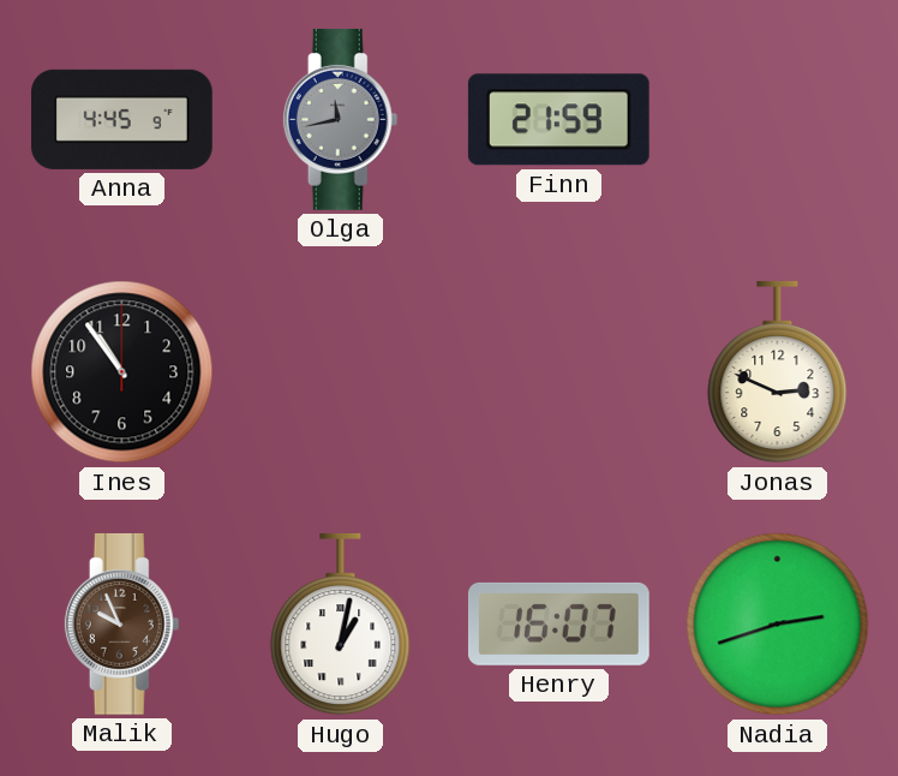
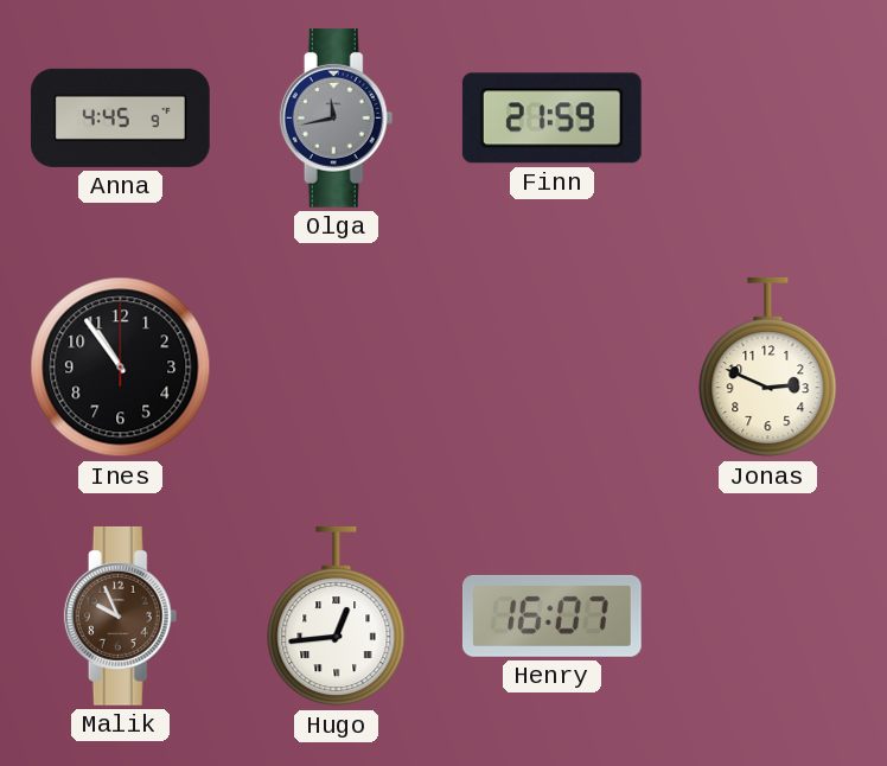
Hugo: 1:02 -> 12:44
Nadia: 2:42 -> none
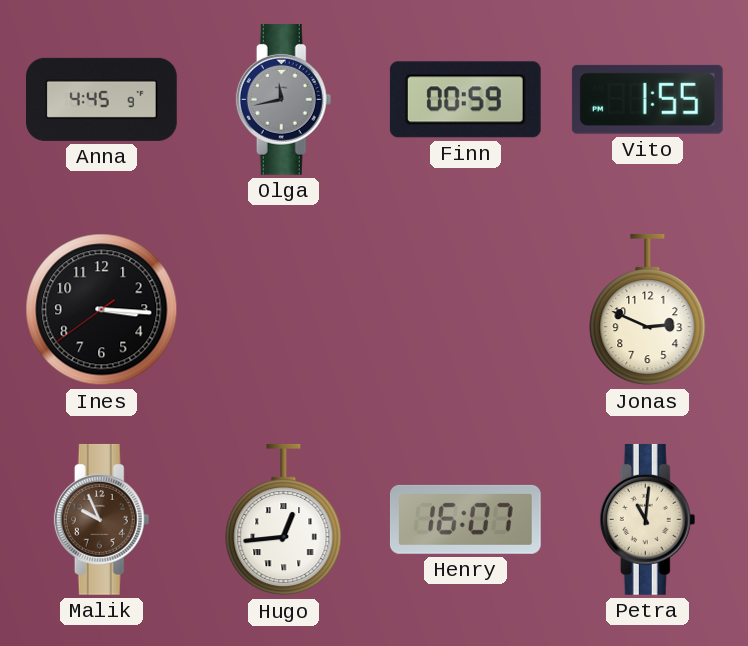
Finn: 21:59 -> 00:59
Vito: none -> 1:55
Ines: 10:54 -> 3:15
Petra: none -> 11:01
